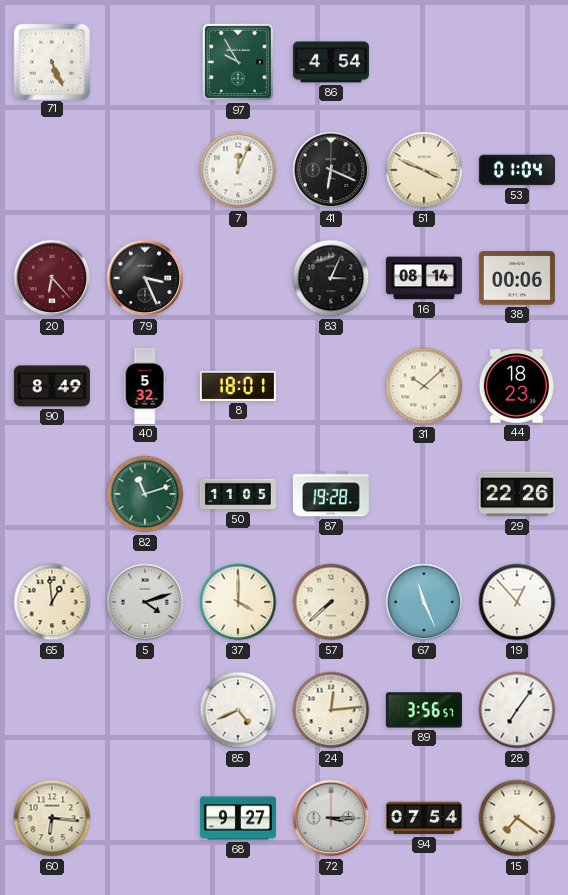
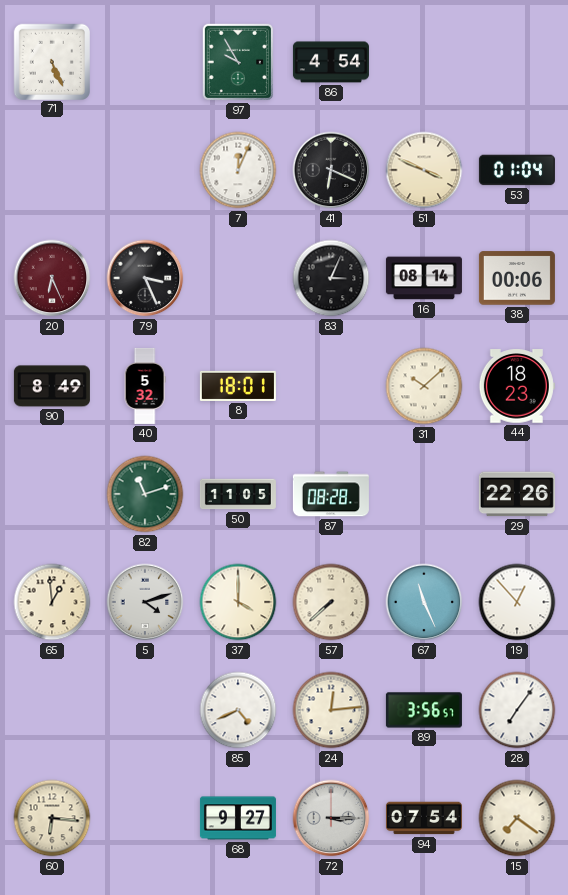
20: 6:23 -> 6:26
87: 19:28 -> 08:28
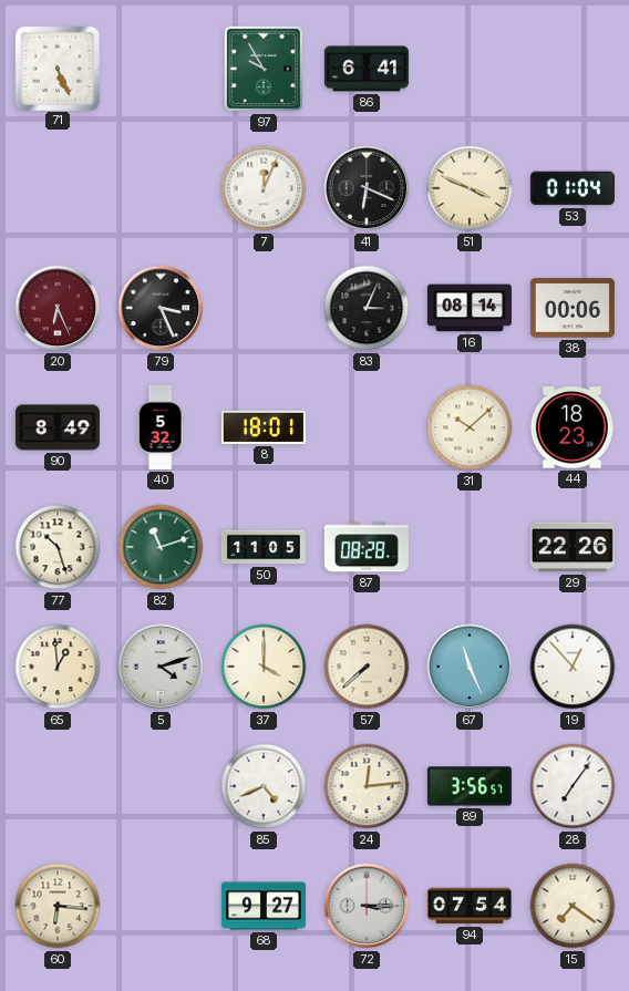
86: 4:54 -> 6:41
77: none -> 10:27
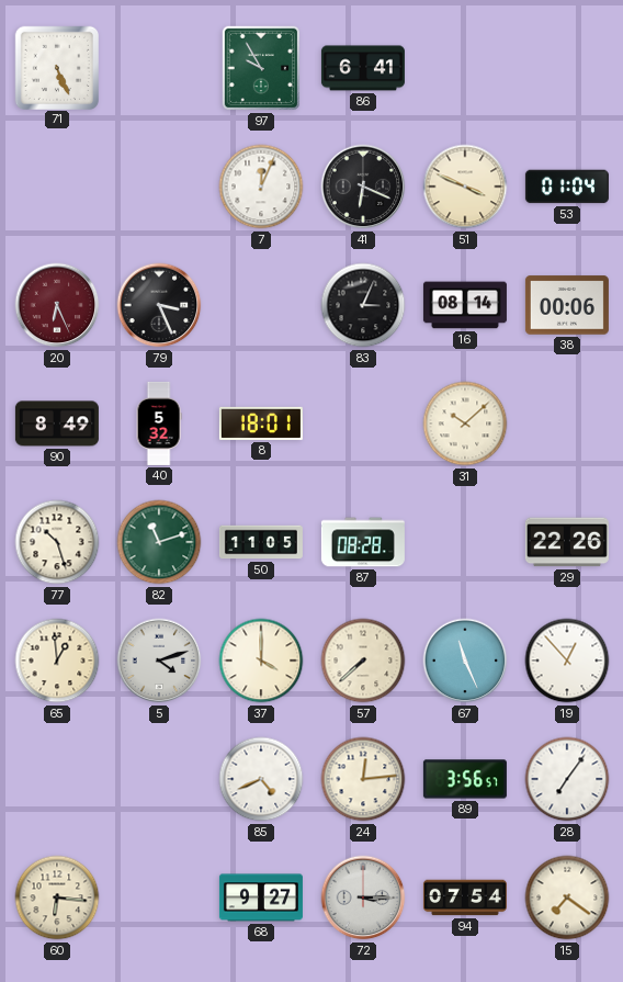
44: 18:23 -> none
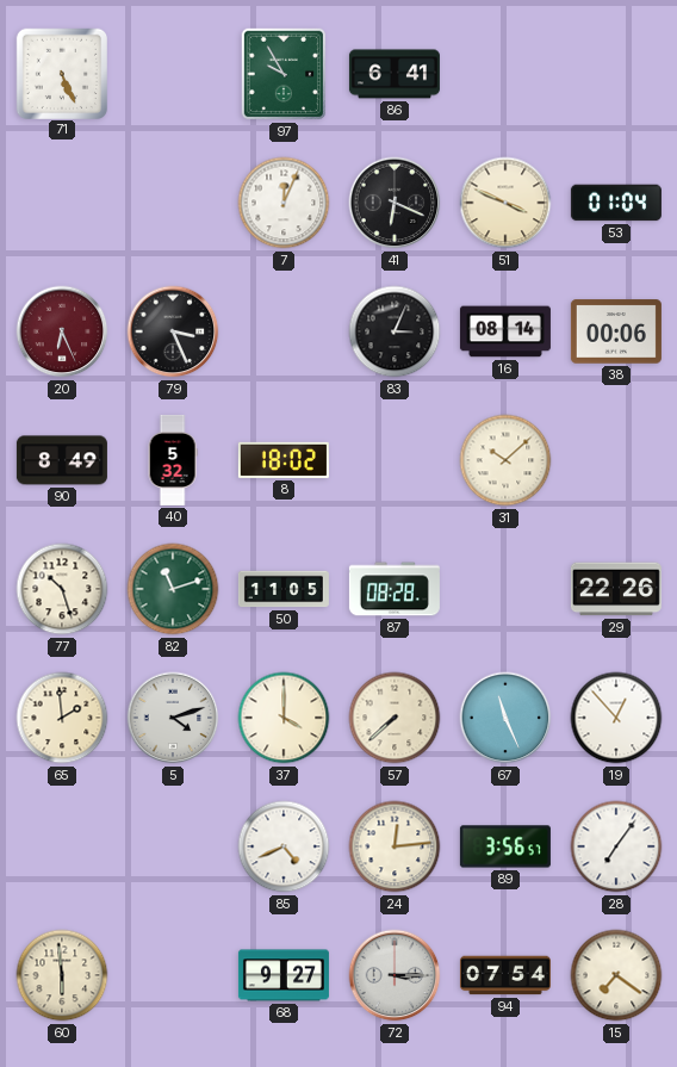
8: 18:01 -> 18:02
65: 12:59 -> 1:59
60: 6:16 -> 5:59
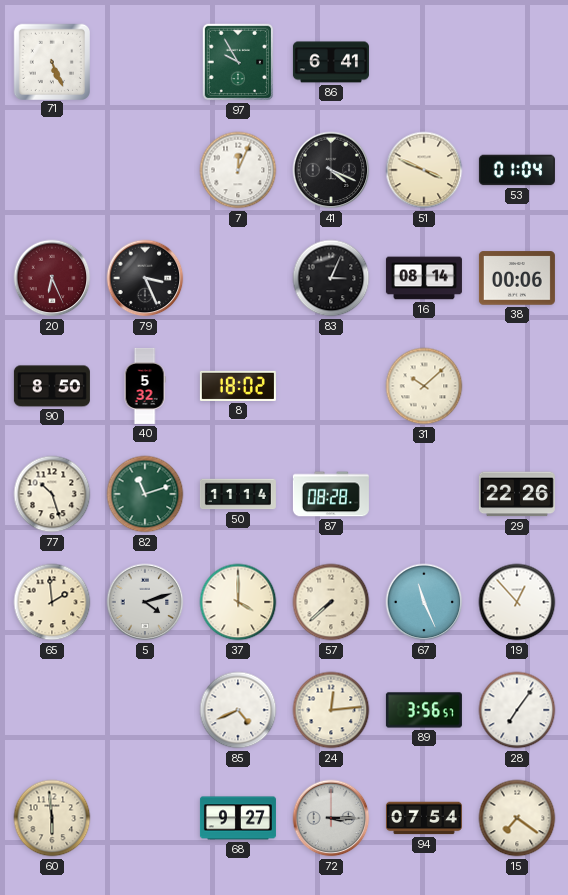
41: 6:19 -> 4:19
90: 8:49 -> 8:50
50: 11:05 -> 11:14
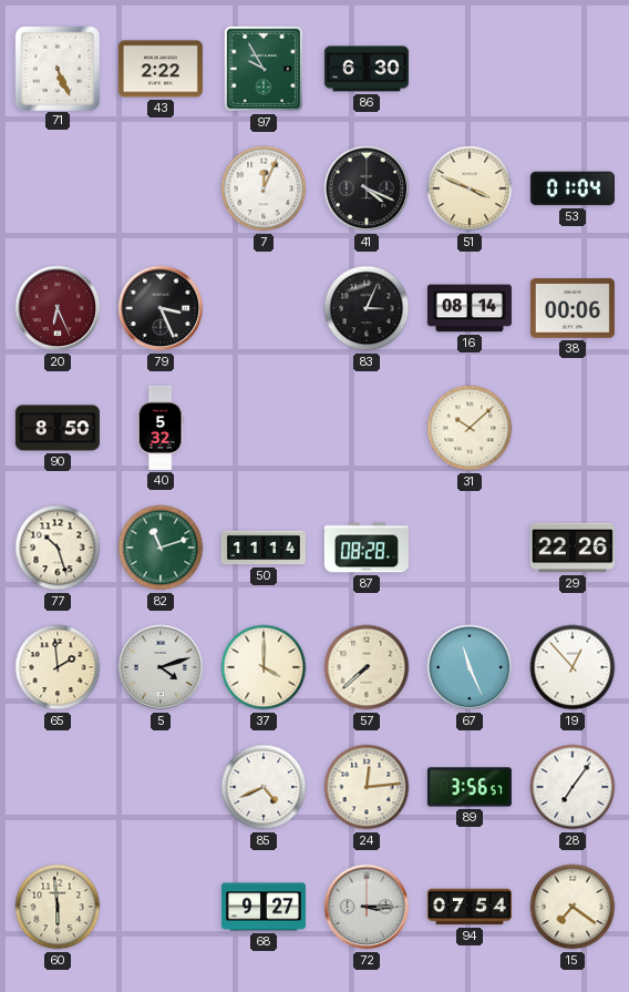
43: none -> 2:22
86: 6:41 -> 6:30
8: 18:02 -> none
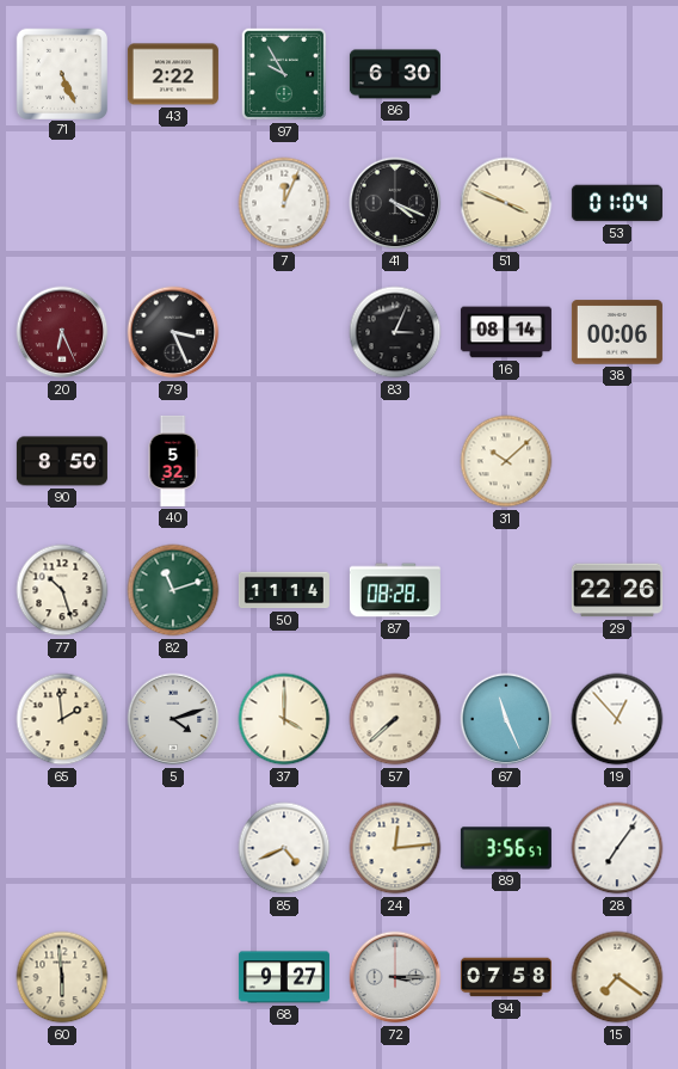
94: 07:54 -> 07:58
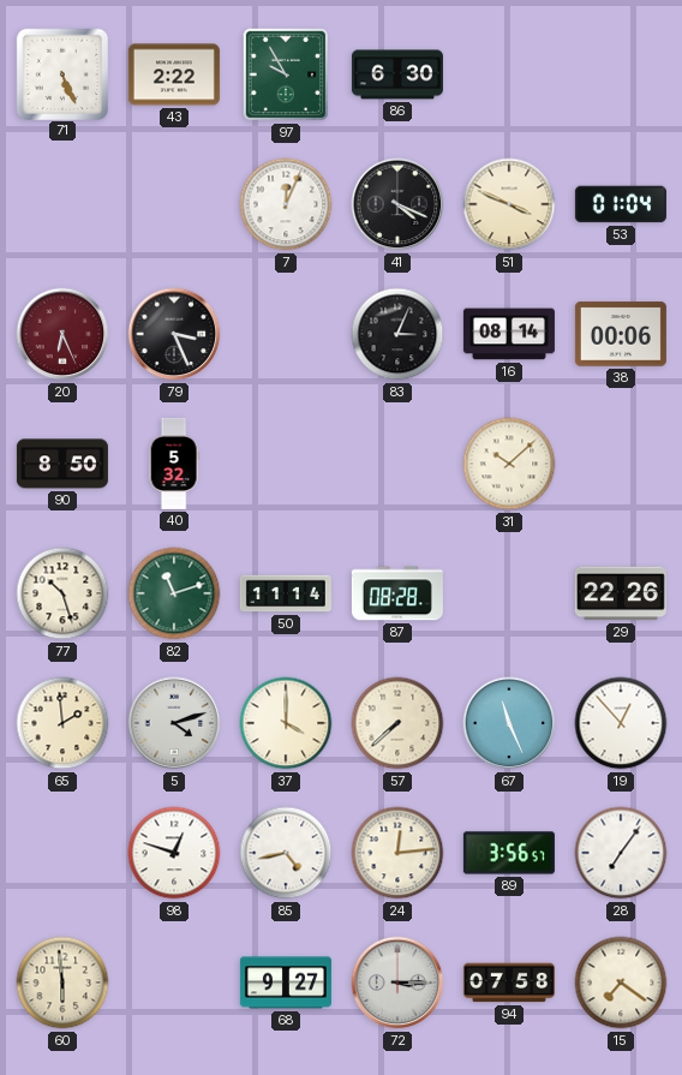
98: none -> 12:48
85: 4:41 -> 4:43
